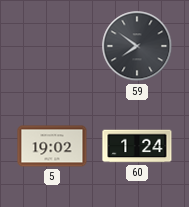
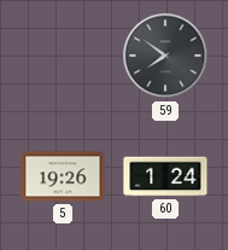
5: 19:02 -> 19:26
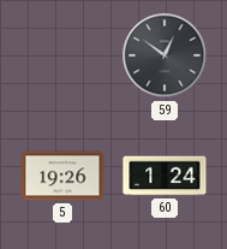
59: 7:51 -> 12:51
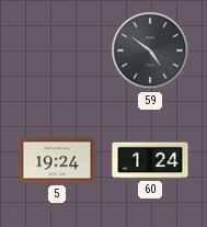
59: 12:51 -> 4:51
5: 19:26 -> 19:24
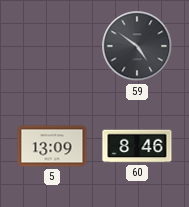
5: 19:24 -> 13:09
60: 1:24 -> 8:46
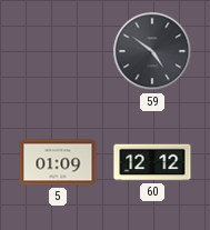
5: 13:09 -> 01:09
60: 8:46 -> 12:12
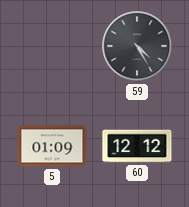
59: 4:51 -> 4:25
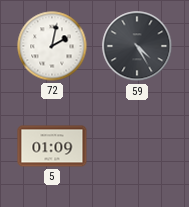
72: none -> 2:02
60: 12:12 -> none
